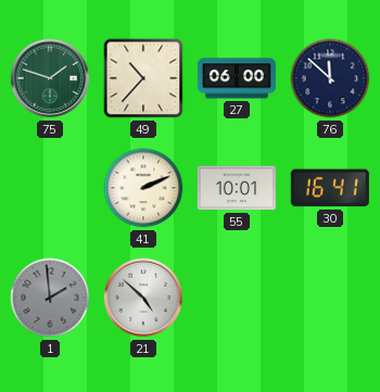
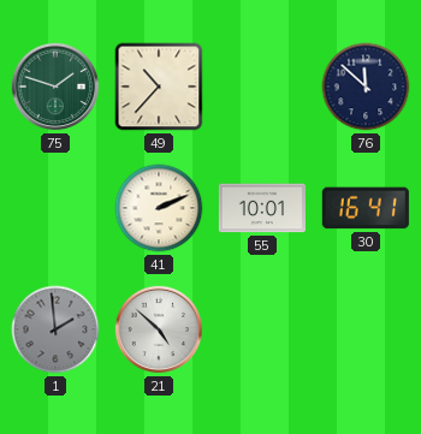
27: 06:00 -> none
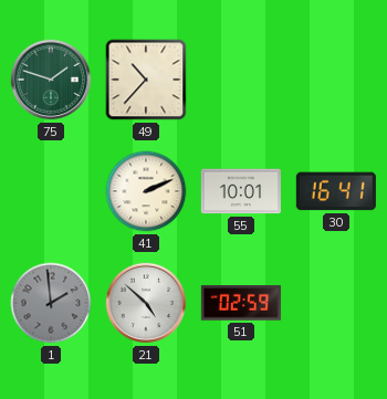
76: 11:52 -> none
51: none -> 02:59
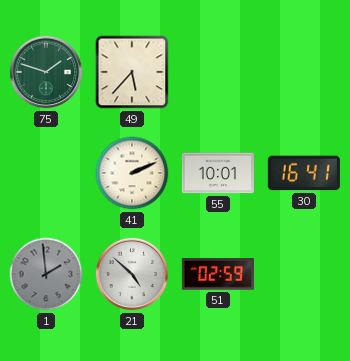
49: 10:37 -> 5:37
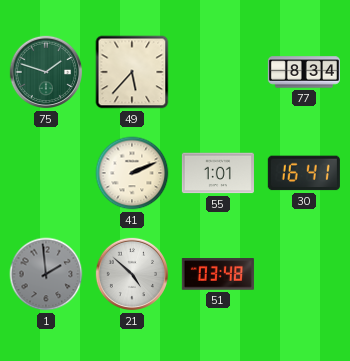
77: none -> 8:34
55: 10:01 -> 1:01
51: 02:59 -> 03:48
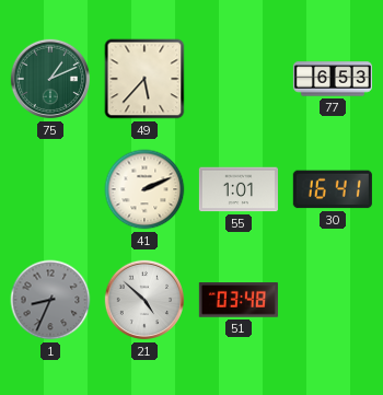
75: 1:48 -> 1:11
77: 8:34 -> 6:53
1: 1:59 -> 8:34
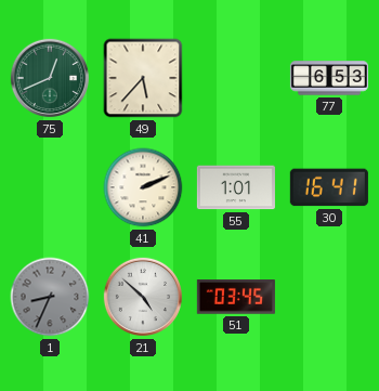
75: 1:11 -> 12:41
51: 03:48 -> 03:45
